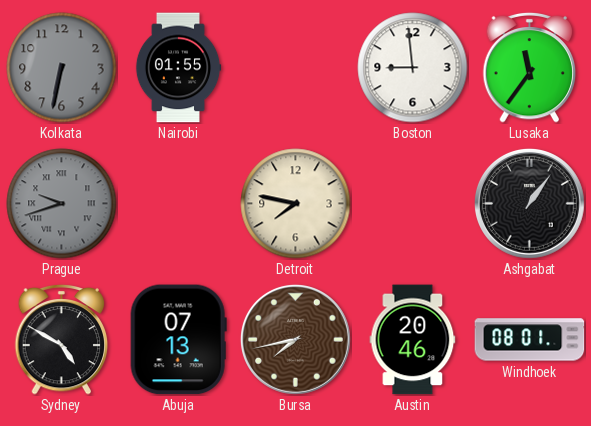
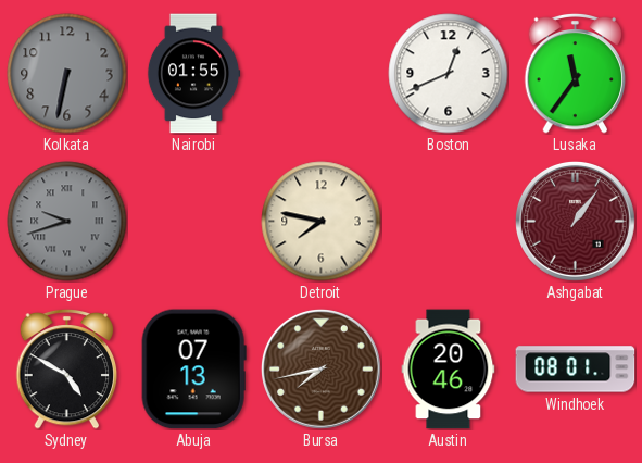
Boston: 8:59 -> 12:41
Ashgabat dial: black -> burgundy
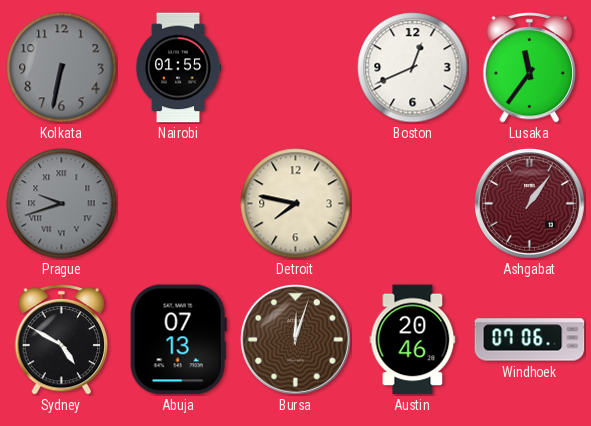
Bursa: 7:43 -> 12:03
Windhoek: 08:01 -> 07:06
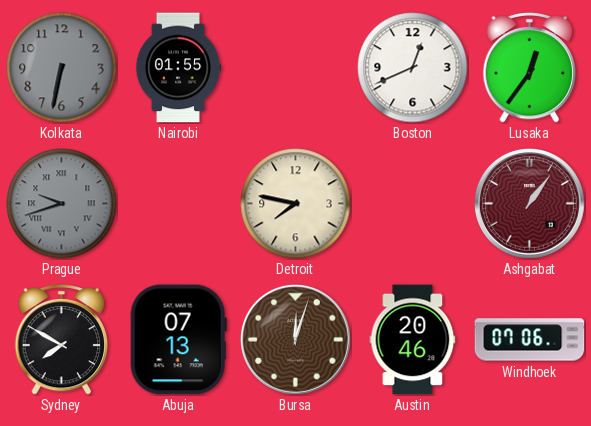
Lusaka: 11:36 -> 12:36
Sydney: 4:50 -> 7:50
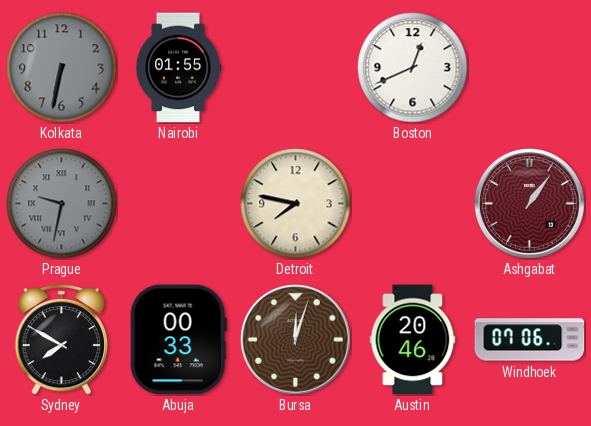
Lusaka: 12:36 -> none
Prague: 9:42 -> 9:32
Abuja: 07:13 -> 00:33
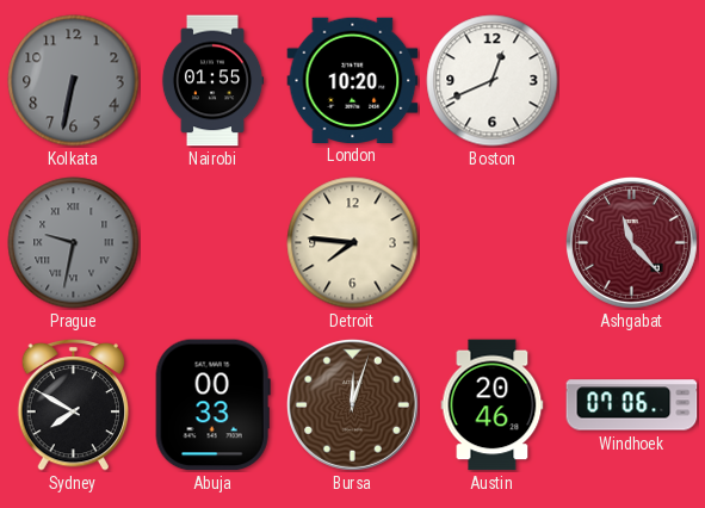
London: none -> 10:20
Detroit: 7:47 -> 7:46
Ashgabat: 1:06 -> 11:23
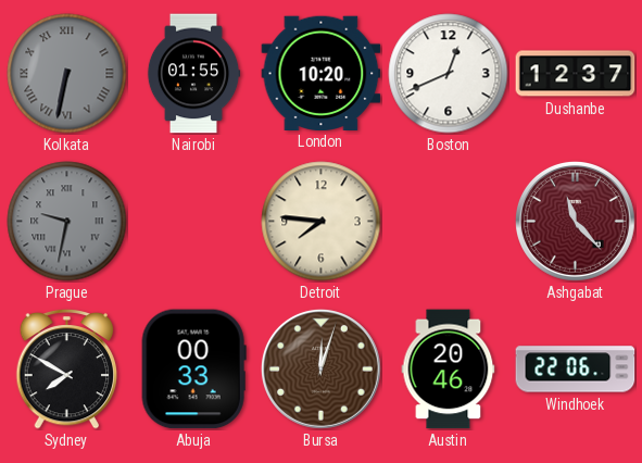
Kolkata numerals: Arabic -> Roman
Dushanbe: none -> 12:37
Windhoek: 07:06 -> 22:06
